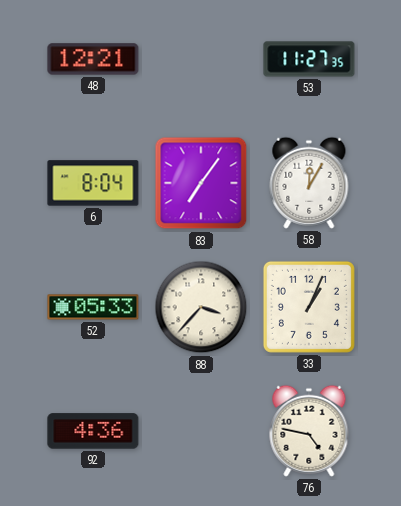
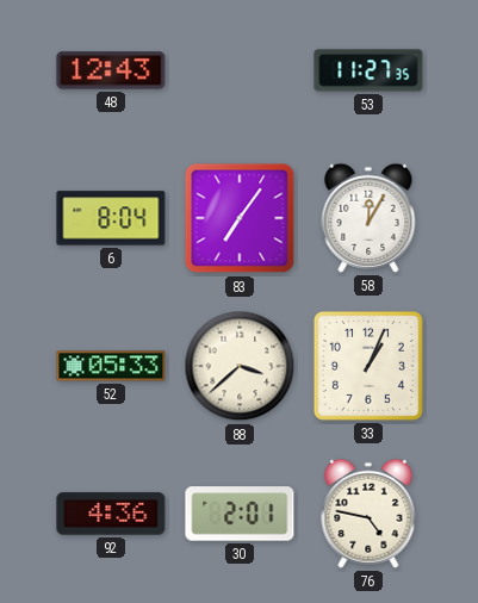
48: 12:21 -> 12:43
88: 3:37 -> 3:38
30: none -> 2:01
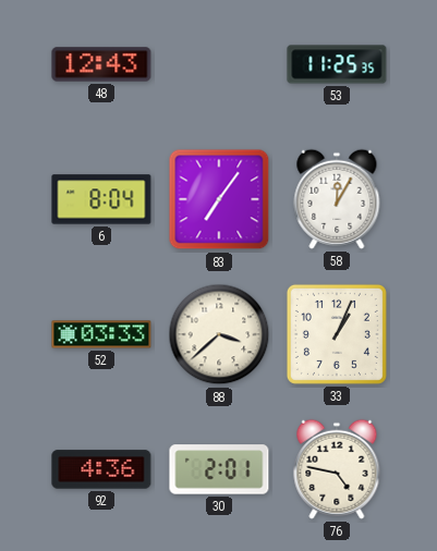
53: 11:27 -> 11:25
52: 05:33 -> 03:33
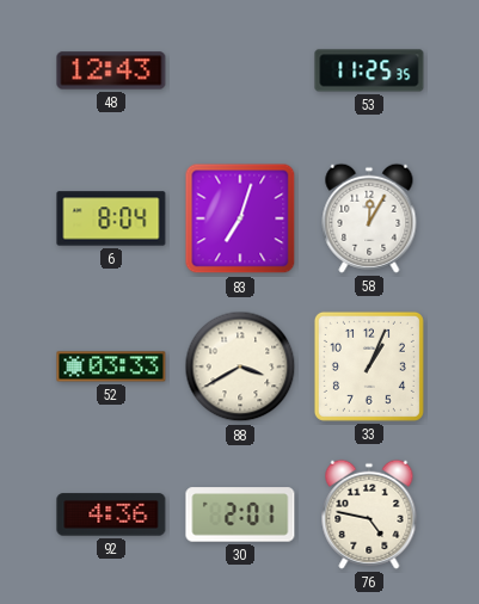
83: 7:06 -> 7:03
88: 3:38 -> 3:40
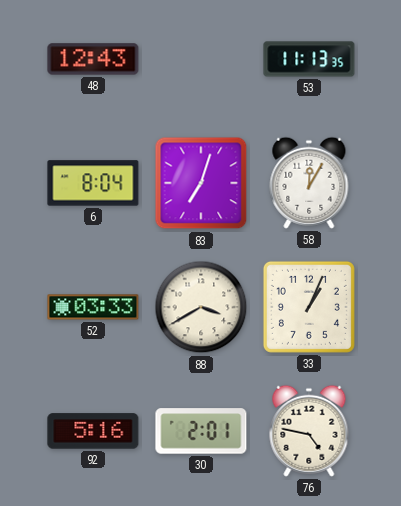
53: 11:25 -> 11:13
92: 4:36 -> 5:16
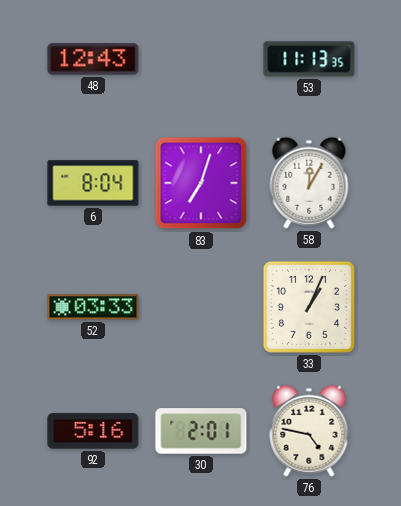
88: 3:40 -> none
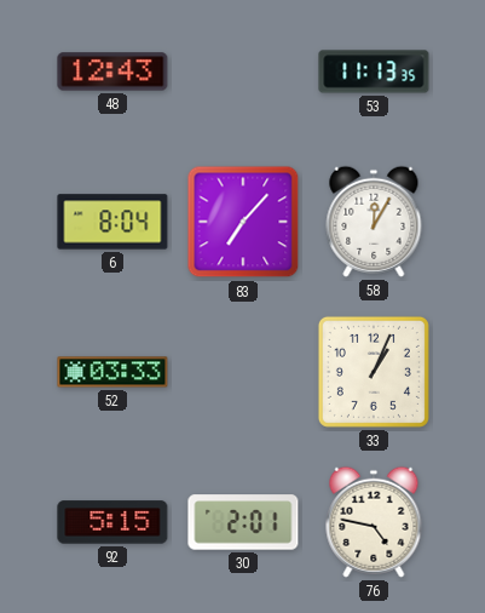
83: 7:03 -> 7:07
92: 5:16 -> 5:15
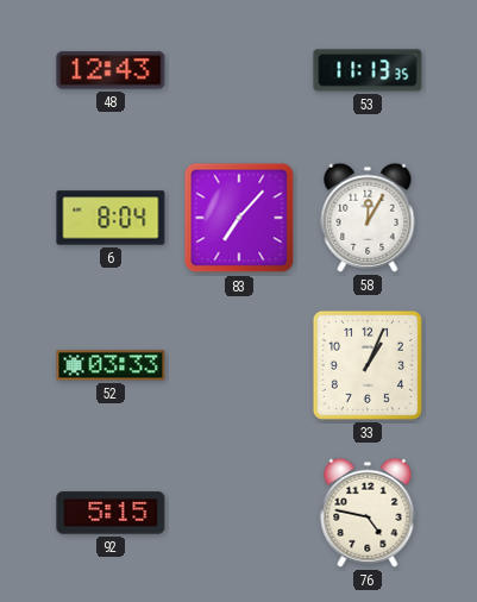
30: 2:01 -> none
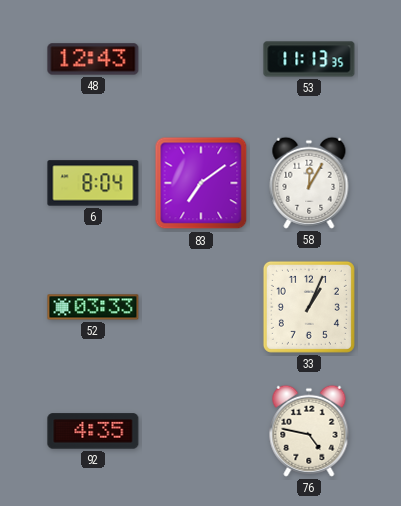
83: 7:07 -> 7:09
92: 5:15 -> 4:35
